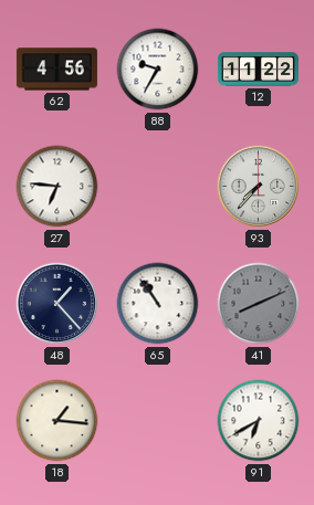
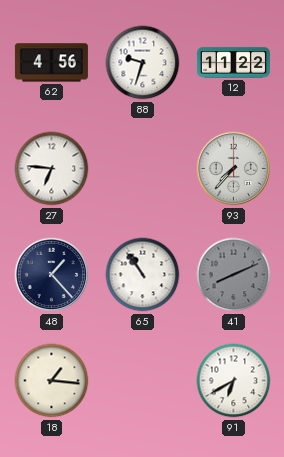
88: 9:35 -> 9:33
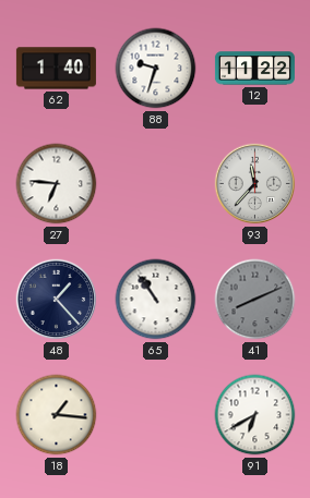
62: 4:56 -> 1:40
93: 7:37 -> 11:37
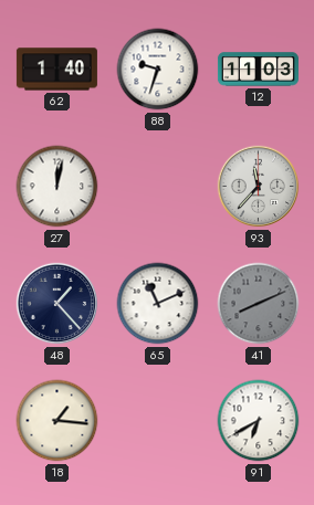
12: 11:22 -> 11:03
27: 6:46 -> 12:02
65: 10:54 -> 11:11
